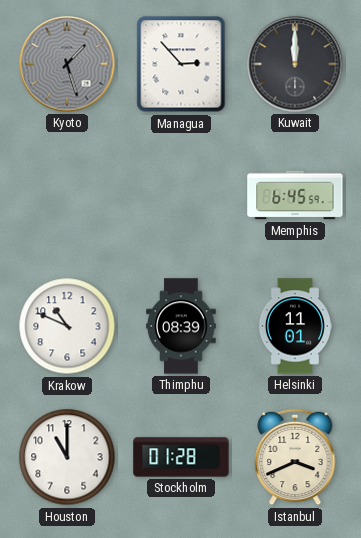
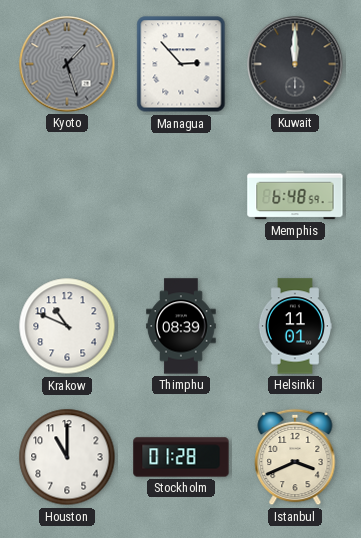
Memphis: 6:45 -> 6:48
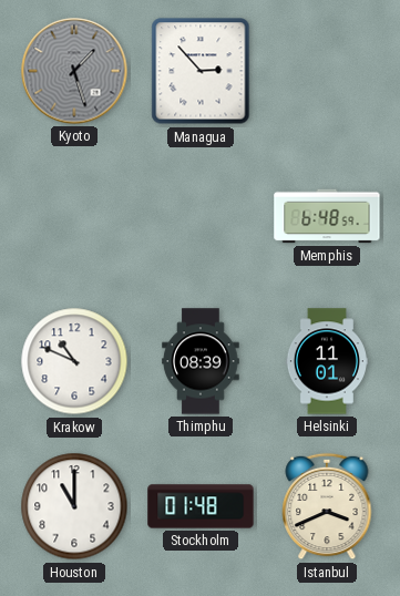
Kuwait: 12:00 -> none
Stockholm: 01:28 -> 01:48
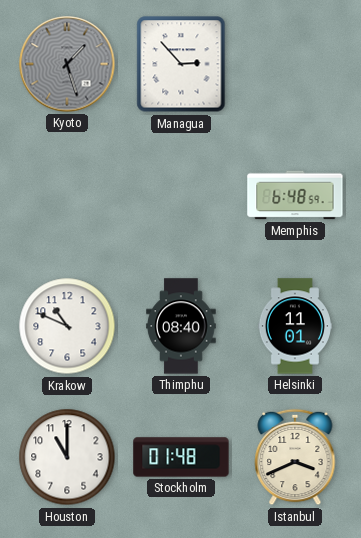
Thimphu: 08:39 -> 08:40
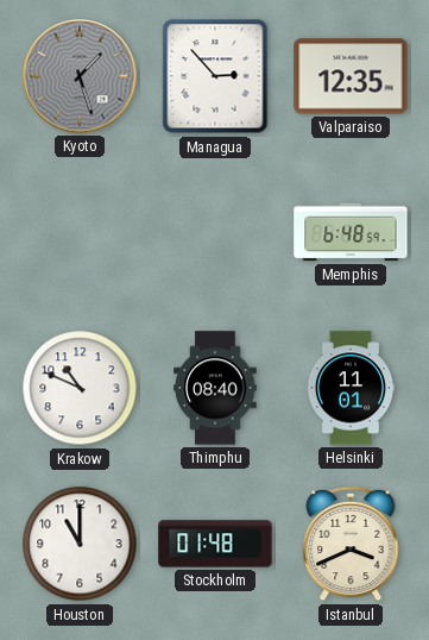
Valparaiso: none -> 12:35
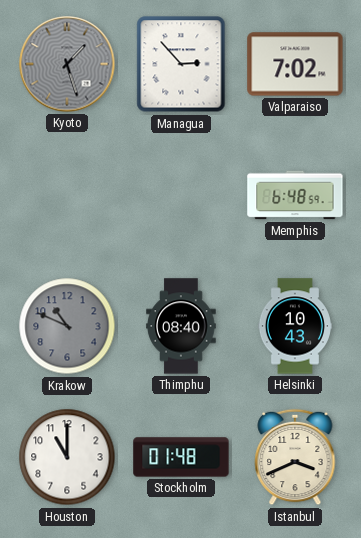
Valparaiso: 12:35 -> 7:02
Krakow dial: white -> grey
Helsinki: 11:01 -> 10:43
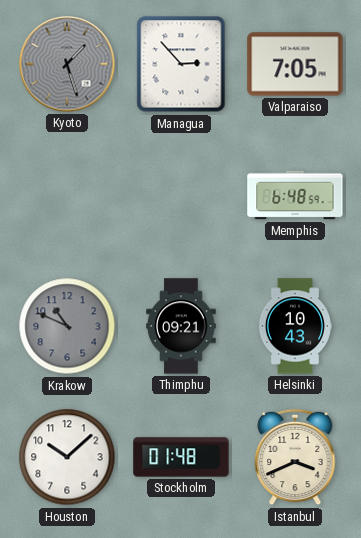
Valparaiso: 7:02 -> 7:05
Thimphu: 08:40 -> 09:21
Houston: 11:00 -> 10:08
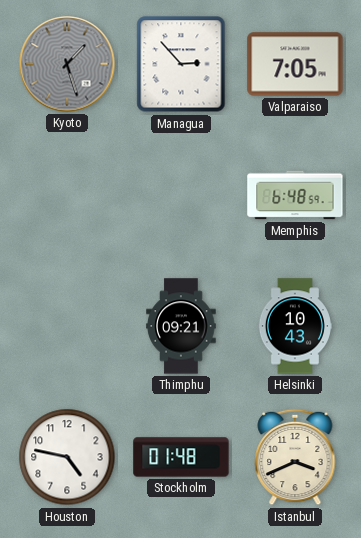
Krakow: 10:49 -> none
Houston: 10:08 -> 4:47
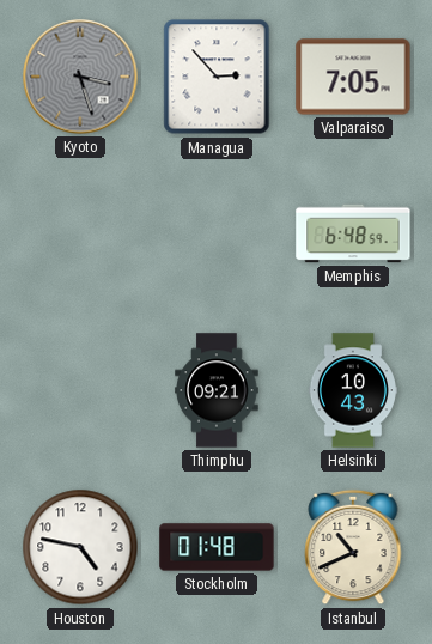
Kyoto: 1:27 -> 3:27
Istanbul: 3:41 -> 10:41
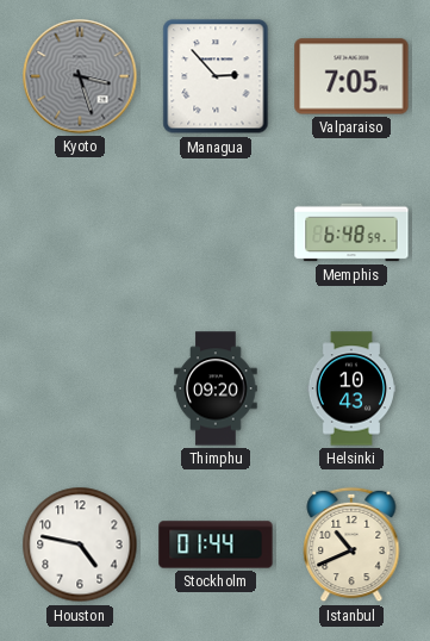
Thimphu: 09:21 -> 09:20
Stockholm: 01:48 -> 01:44
